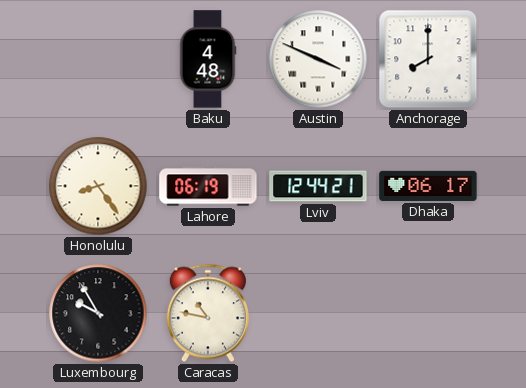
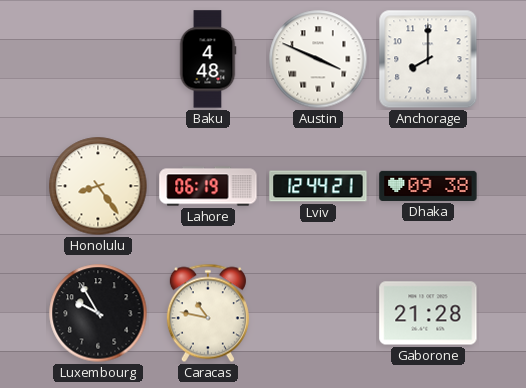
Dhaka: 06:17 -> 09:38
Gaborone: none -> 21:28
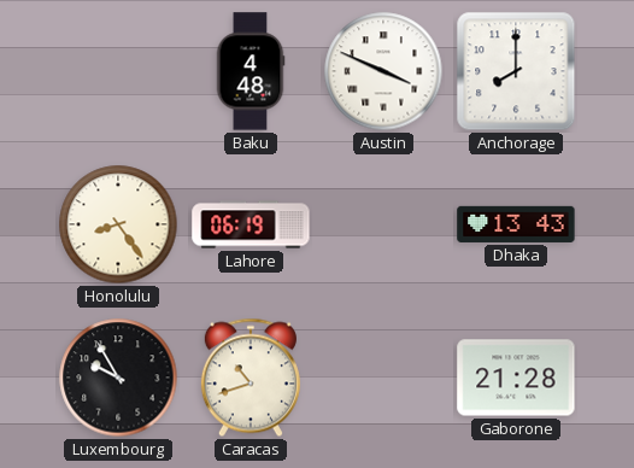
Lviv: 12:44 -> none
Dhaka: 09:38 -> 13:43
Caracas: 10:47 -> 10:42
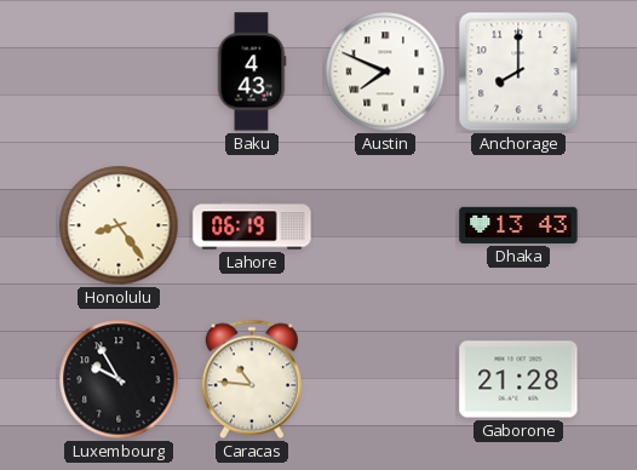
Baku: 4:48 -> 4:43
Austin: 3:49 -> 7:49
Caracas: 10:42 -> 10:46
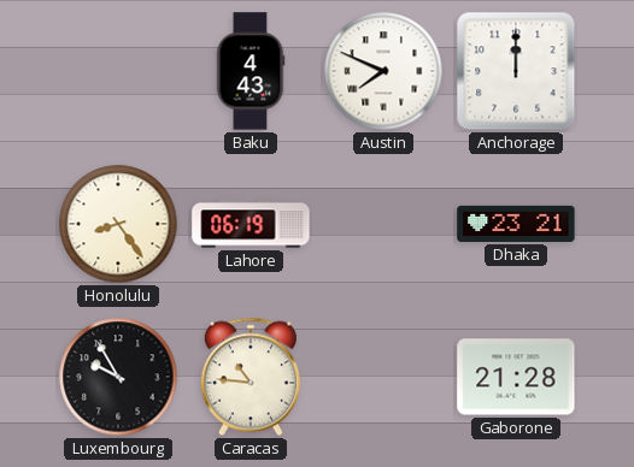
Anchorage: 8:00 -> 12:00
Dhaka: 13:43 -> 23:21
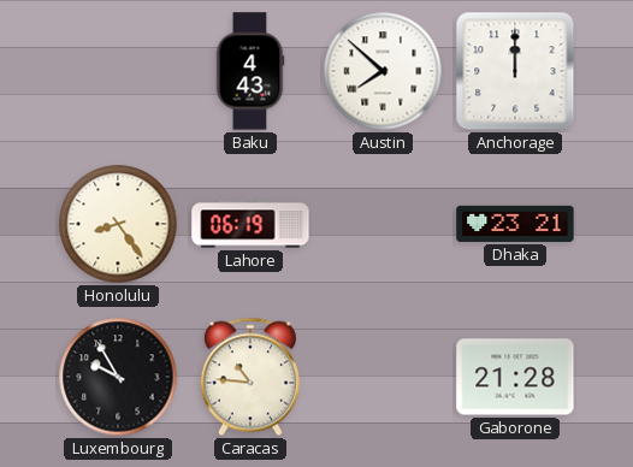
Austin: 7:49 -> 7:52
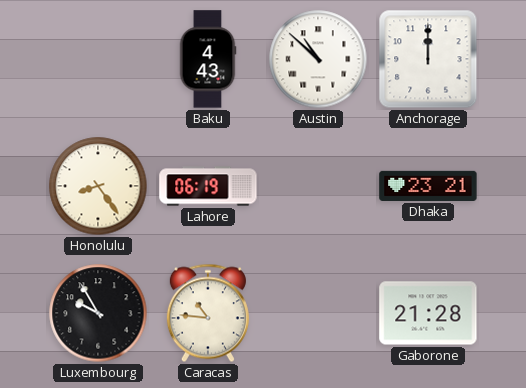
Austin: 7:52 -> 10:52
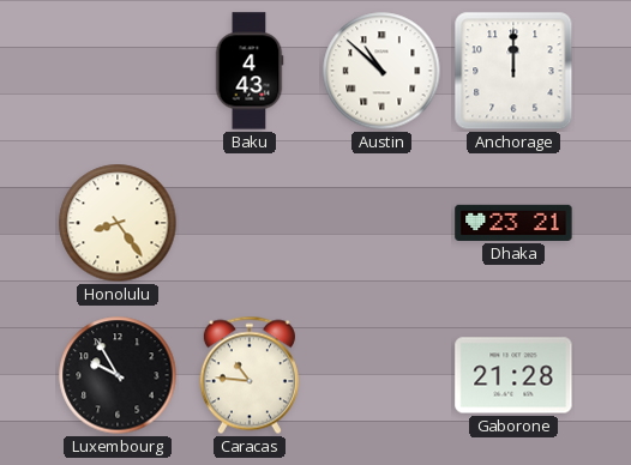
Lahore: 06:19 -> none
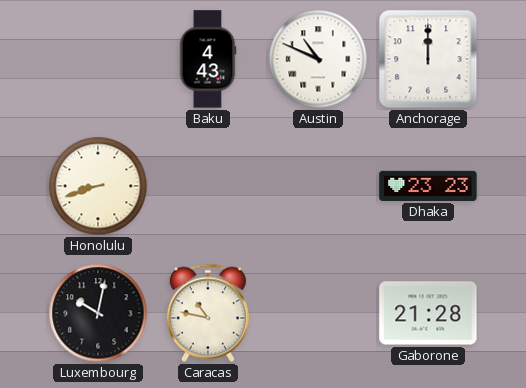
Austin: 10:52 -> 10:49
Honolulu: 8:24 -> 8:42
Dhaka: 23:21 -> 23:23
Luxembourg: 9:55 -> 10:02
Caracas: 10:46 -> 10:47
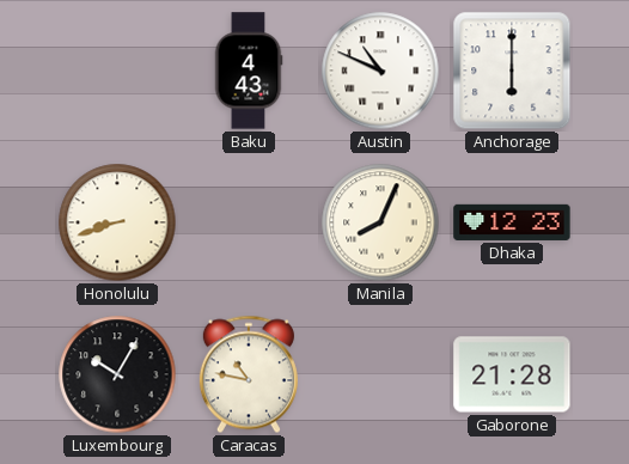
Anchorage: 12:00 -> 6:00
Manila: none -> 8:04
Dhaka: 23:23 -> 12:23
Luxembourg: 10:02 -> 10:05
